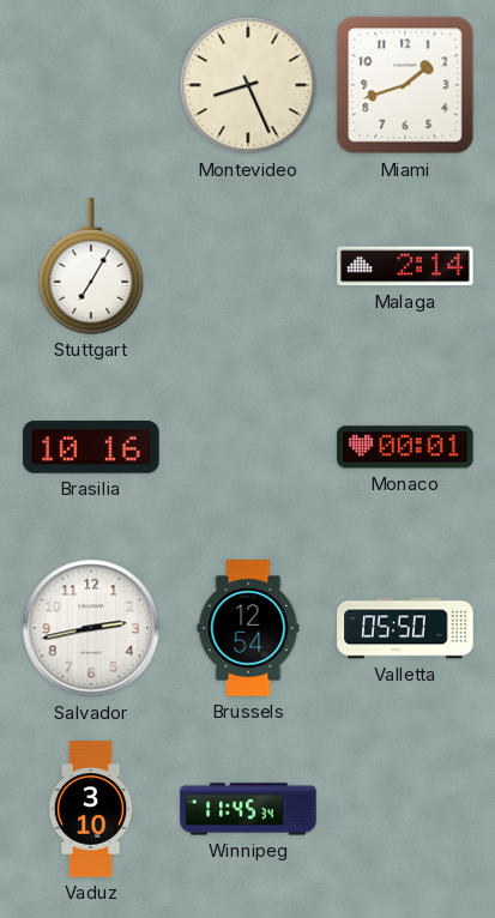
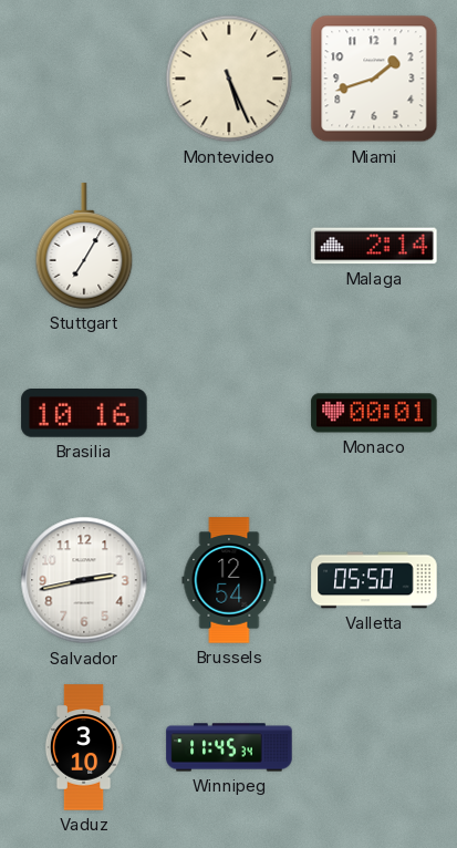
Montevideo: 8:26 -> 5:26
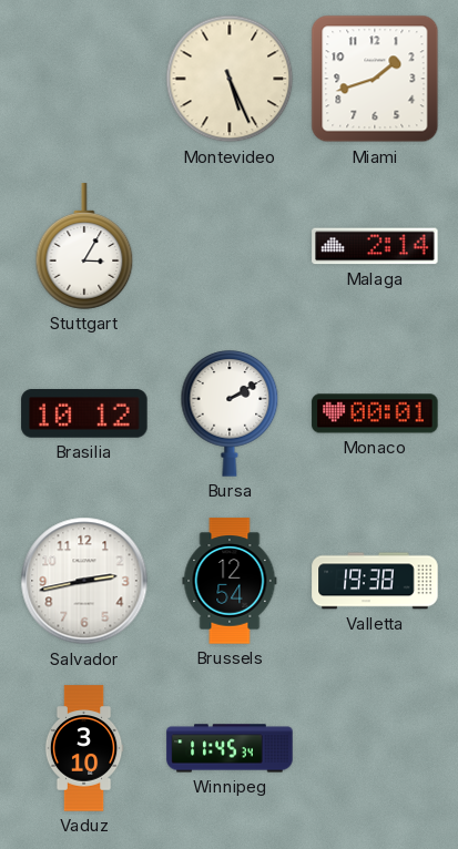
Stuttgart: 7:05 -> 3:05
Brasilia: 10:16 -> 10:12
Bursa: none -> 2:10
Valletta: 05:50 -> 19:38
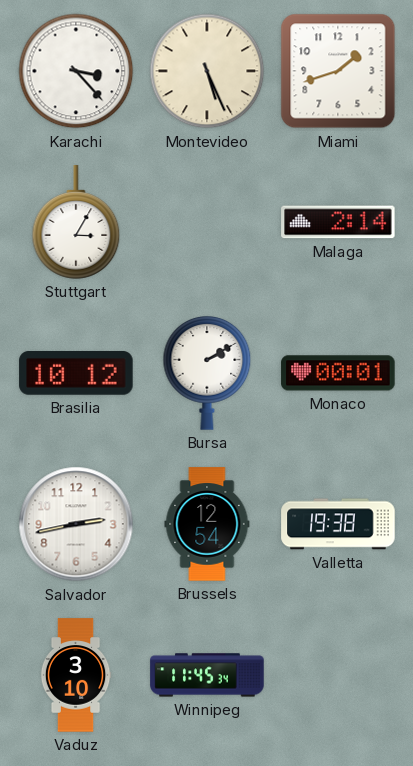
Karachi: none -> 3:23
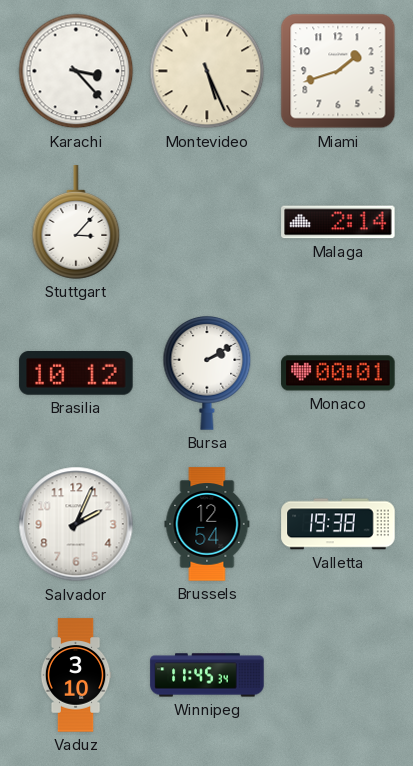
Stuttgart: 3:05 -> 3:07
Salvador: 2:43 -> 2:04
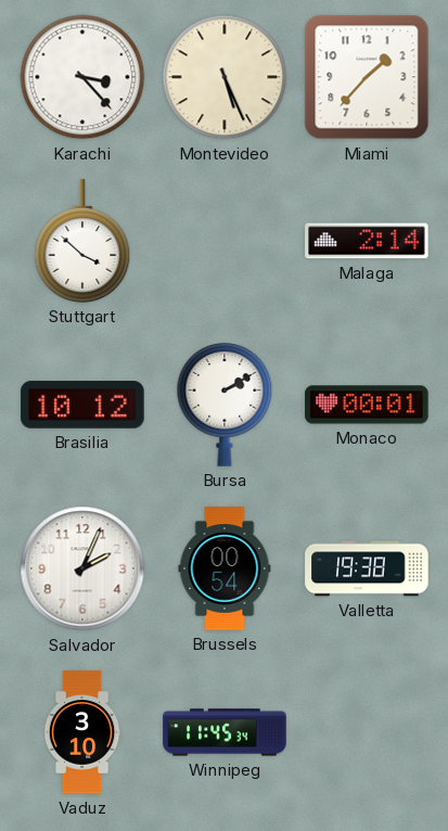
Miami: 1:42 -> 1:37
Stuttgart: 3:07 -> 3:52
Brussels: 12:54 -> 00:54
